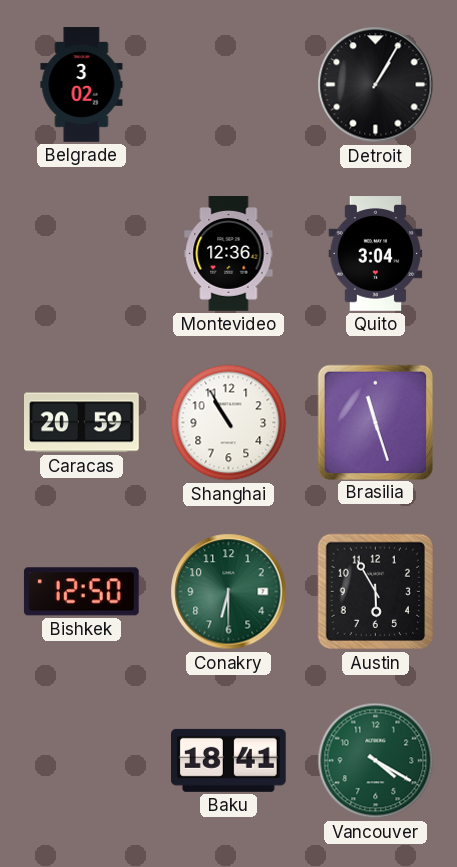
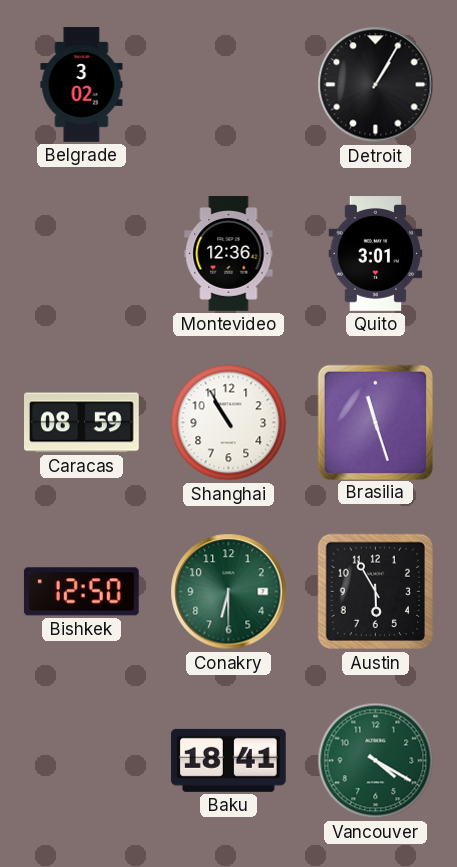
Quito: 3:04 -> 3:01
Caracas: 20:59 -> 08:59
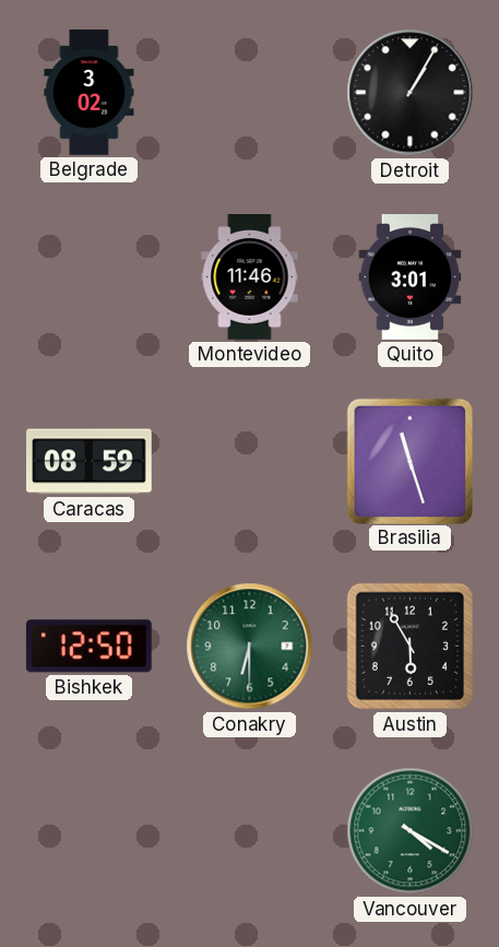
Montevideo: 12:36 -> 11:46
Shanghai: 10:55 -> none
Baku: 18:41 -> none
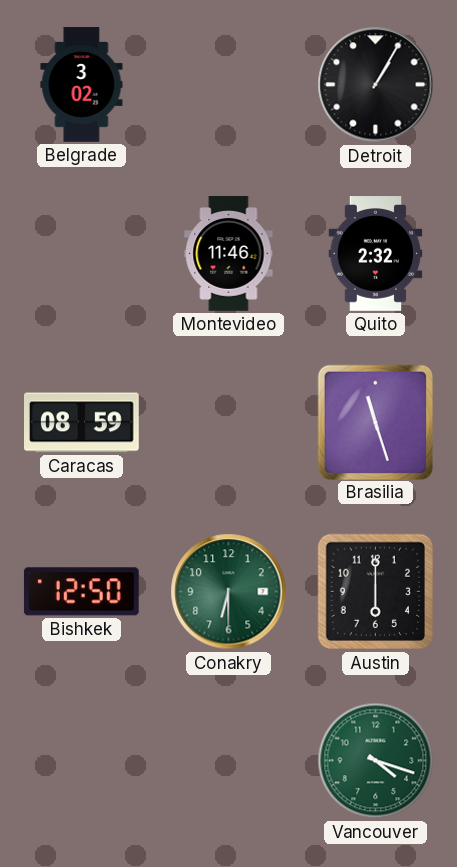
Quito: 3:01 -> 2:32
Austin: 5:55 -> 6:00
Vancouver: 4:20 -> 4:18
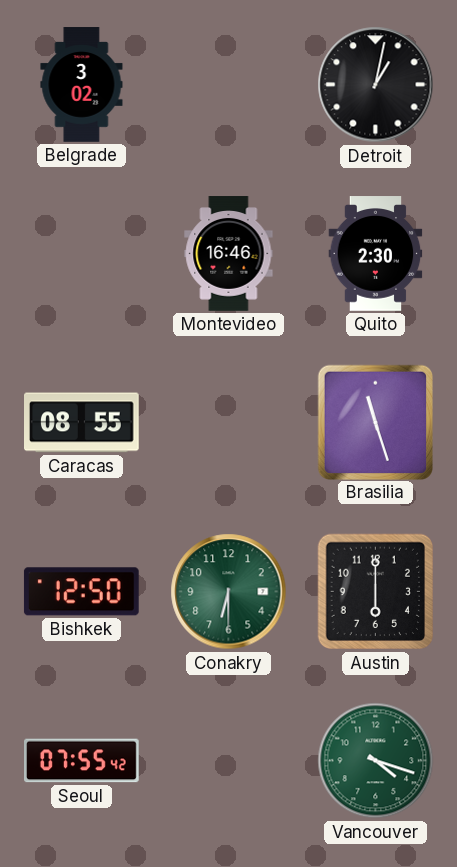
Detroit: 1:05 -> 1:02
Montevideo: 11:46 -> 16:46
Quito: 2:32 -> 2:30
Caracas: 08:59 -> 08:55
Seoul: none -> 07:55
